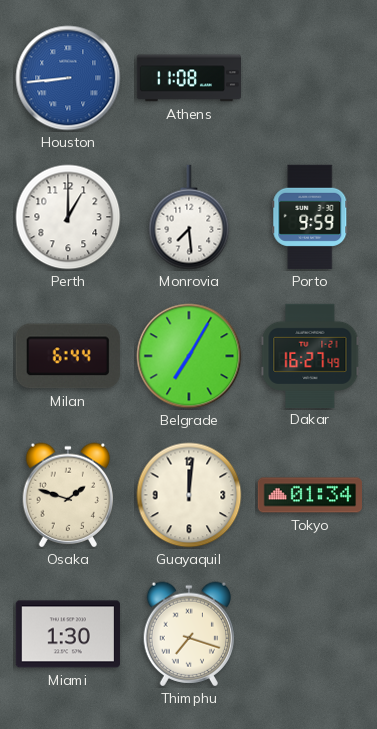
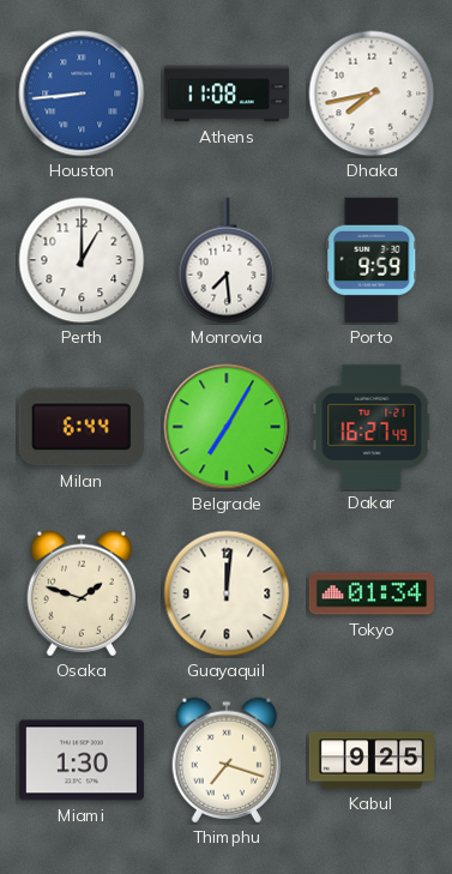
Dhaka: none -> 7:43
Kabul: none -> 9:25
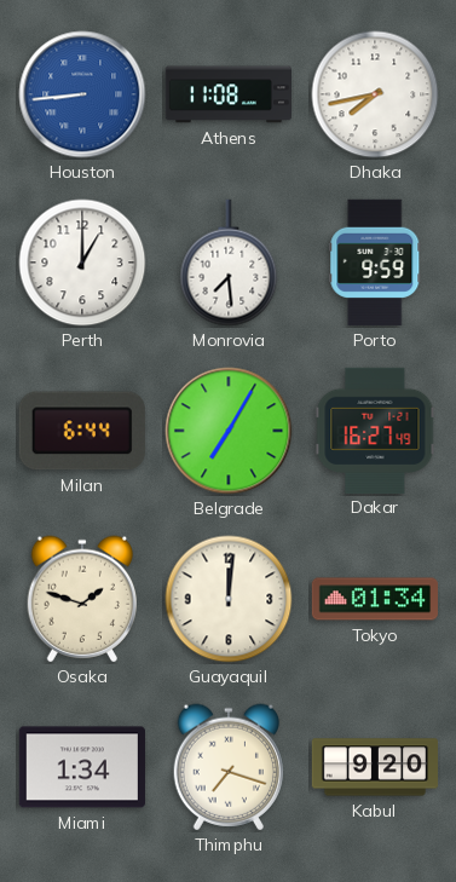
Miami: 1:30 -> 1:34
Kabul: 9:25 -> 9:20
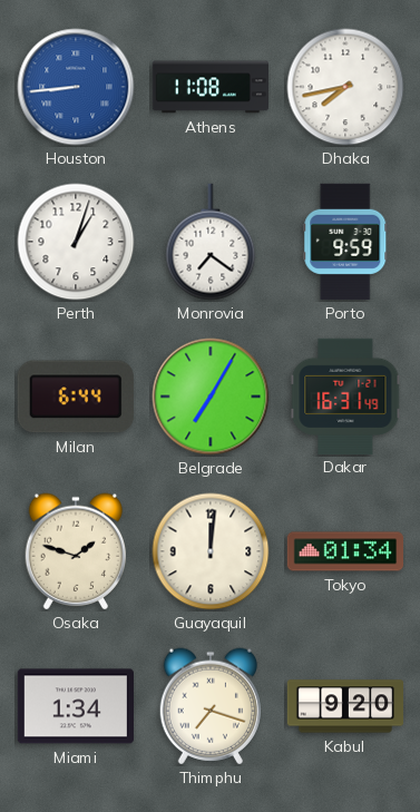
Perth: 1:00 -> 1:03
Monrovia: 7:29 -> 7:21
Dakar: 16:27 -> 16:31
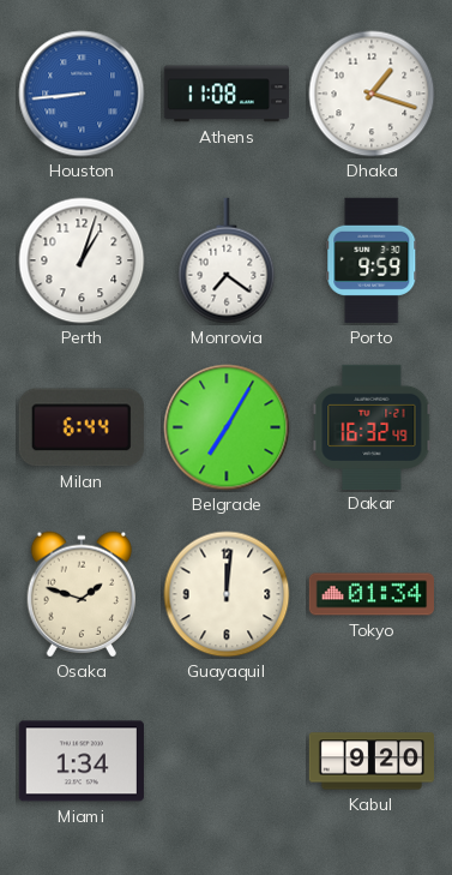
Dhaka: 7:43 -> 1:18
Dakar: 16:31 -> 16:32
Thimphu: 7:18 -> none
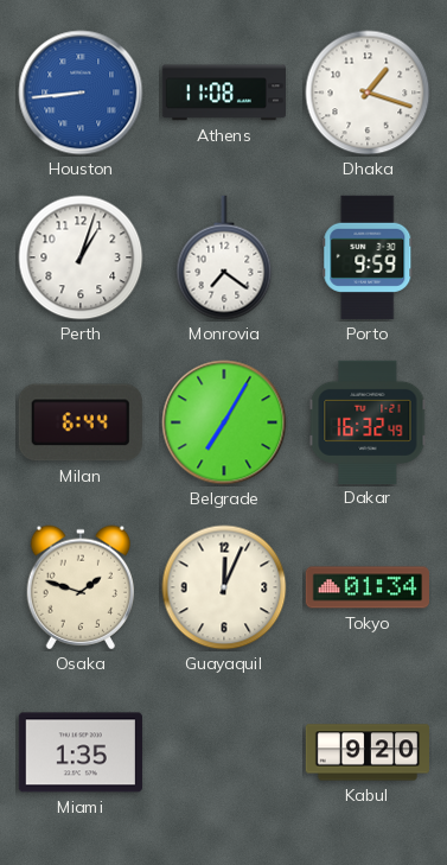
Guayaquil: 12:01 -> 12:04
Miami: 1:34 -> 1:35
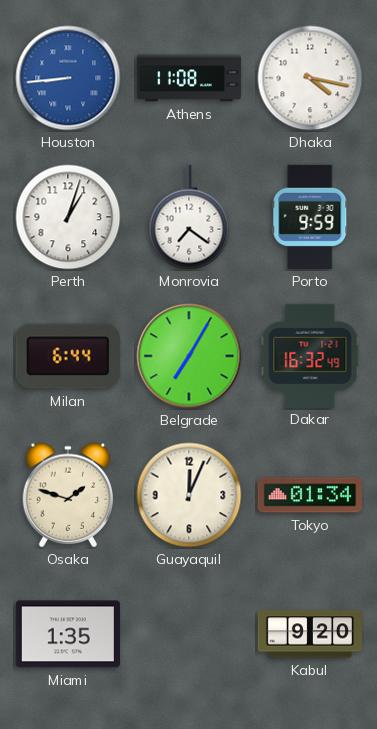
Dhaka: 1:18 -> 4:17
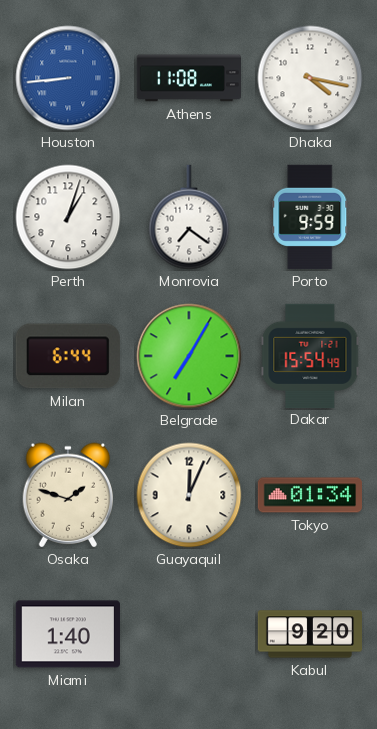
Dakar: 16:32 -> 15:54
Miami: 1:35 -> 1:40
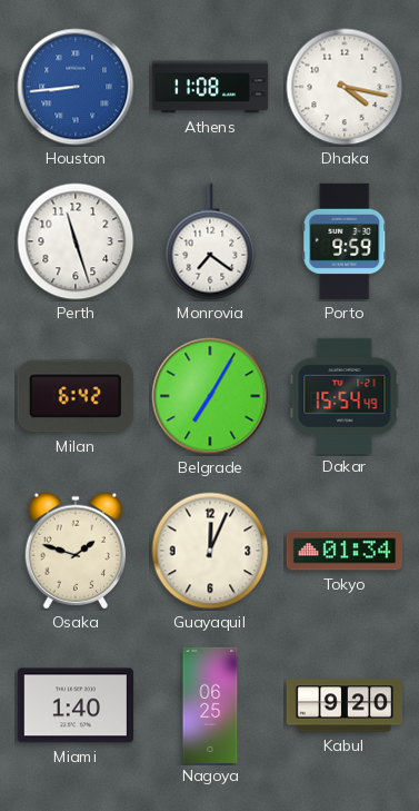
Perth: 1:03 -> 11:27
Milan: 6:44 -> 6:42
Nagoya: none -> 06:25
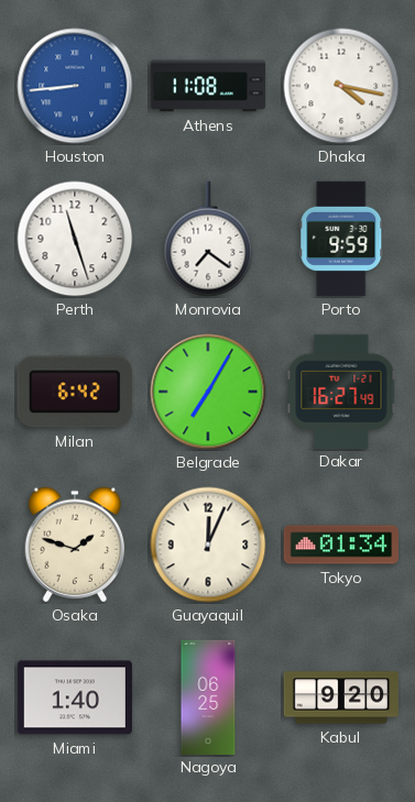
Dakar: 15:54 -> 16:27
